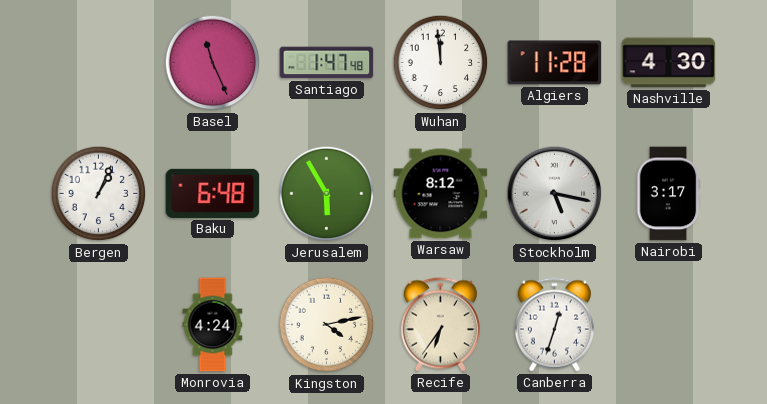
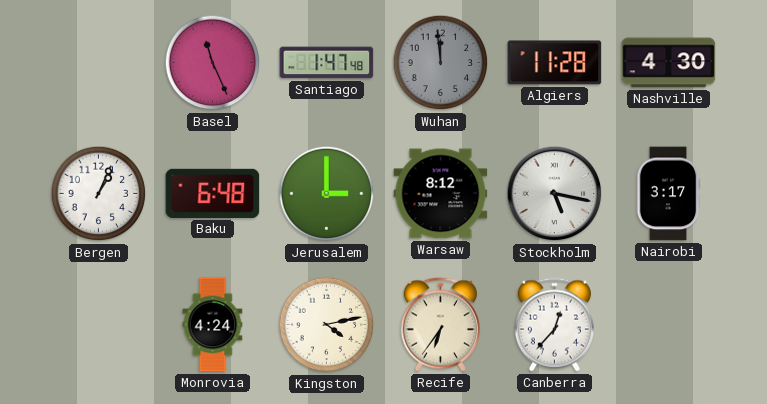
Wuhan dial: white -> grey
Jerusalem: 5:55 -> 3:00
Canberra: 12:33 -> 12:37
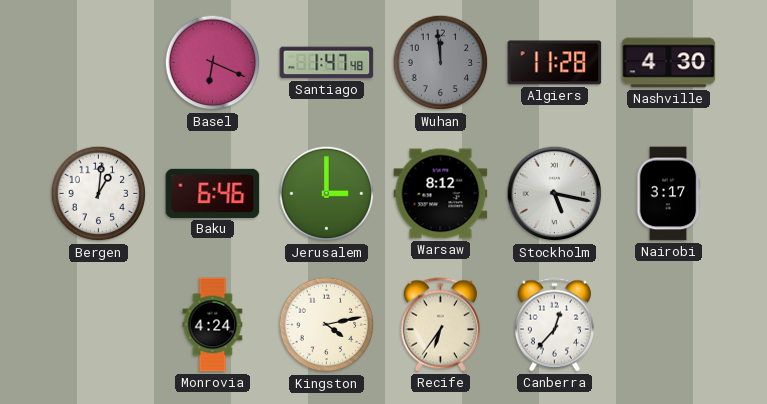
Basel: 11:26 -> 6:19
Bergen: 1:04 -> 1:01
Baku: 6:48 -> 6:46
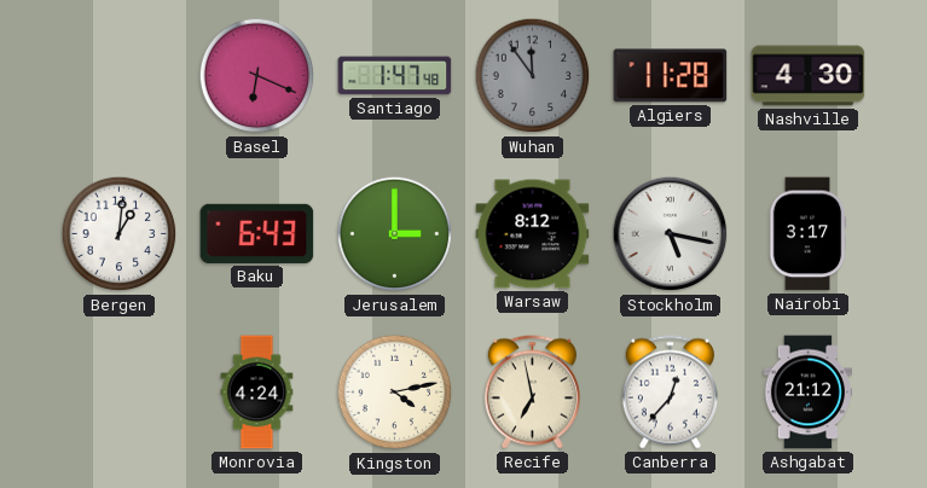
Wuhan: 11:59 -> 11:54
Baku: 6:46 -> 6:43
Recife: 6:36 -> 6:58
Ashgabat: none -> 21:12
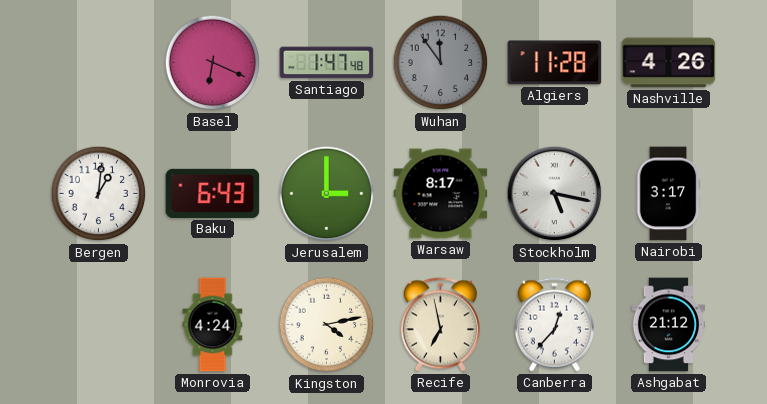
Nashville: 4:30 -> 4:26
Warsaw: 8:12 -> 8:17
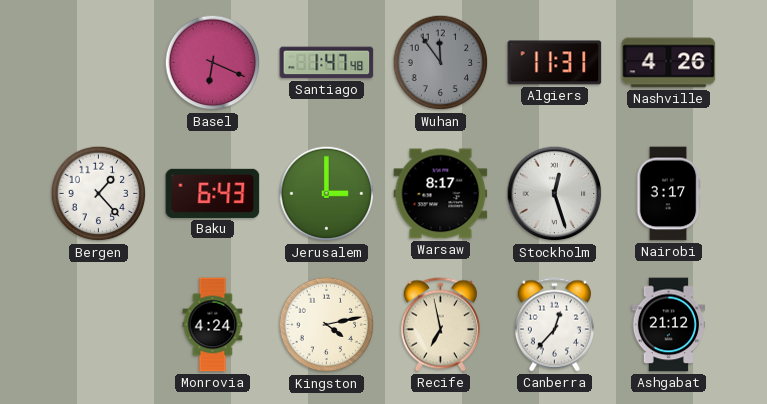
Algiers: 11:28 -> 11:31
Bergen: 1:01 -> 1:23
Stockholm: 5:17 -> 12:27
